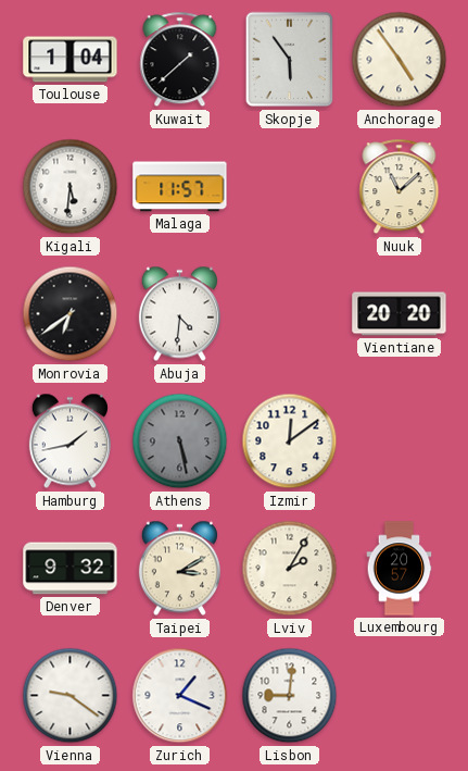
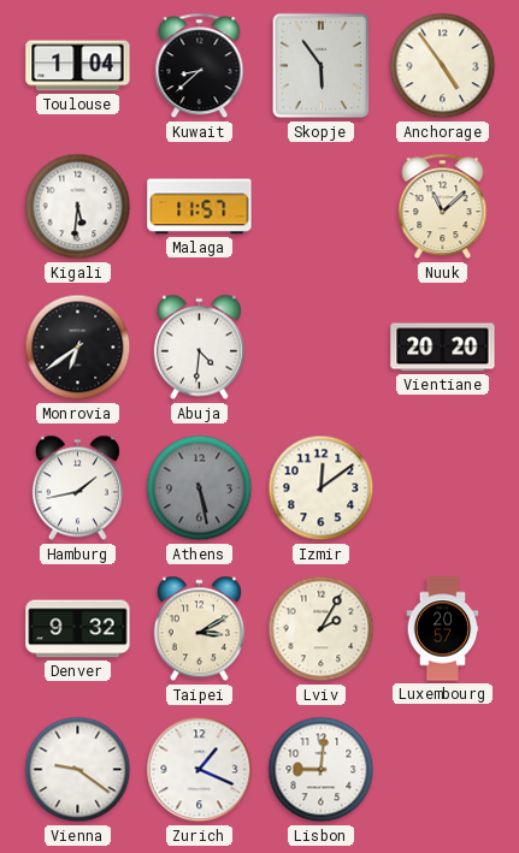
Kuwait: 1:38 -> 8:38
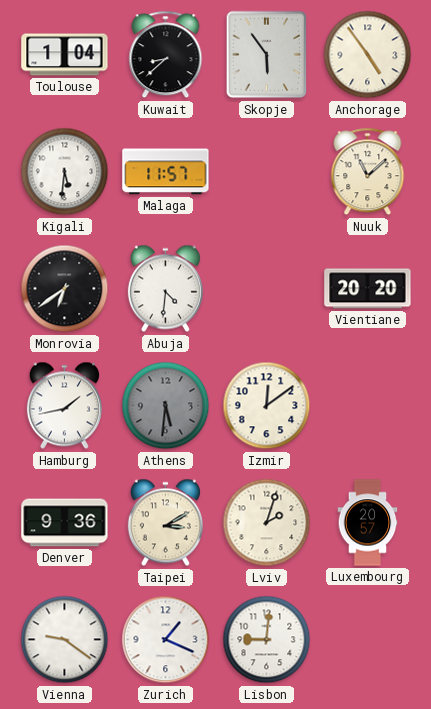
Athens: 5:28 -> 5:31
Denver: 9:32 -> 9:36
Lviv: 2:05 -> 2:03
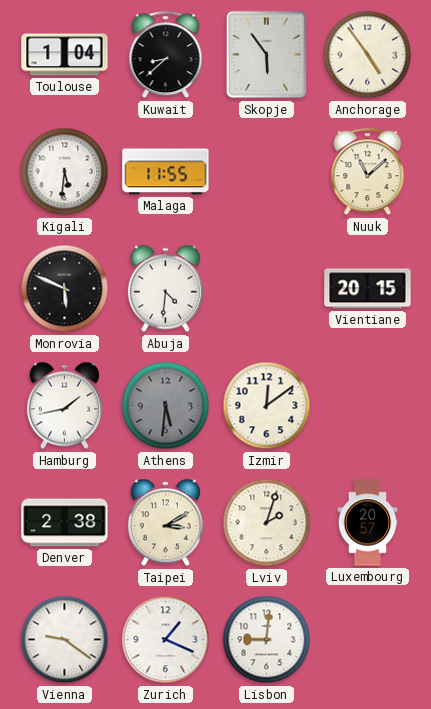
Malaga: 11:57 -> 11:55
Monrovia: 6:39 -> 5:49
Vientiane: 20:20 -> 20:15
Denver: 9:36 -> 2:38
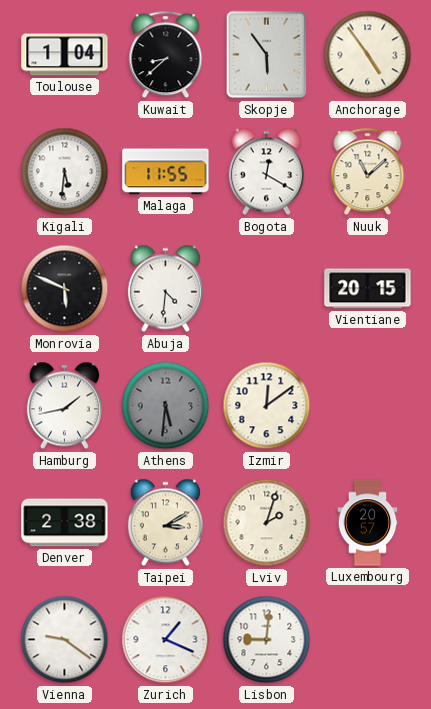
Bogota: none -> 12:20
